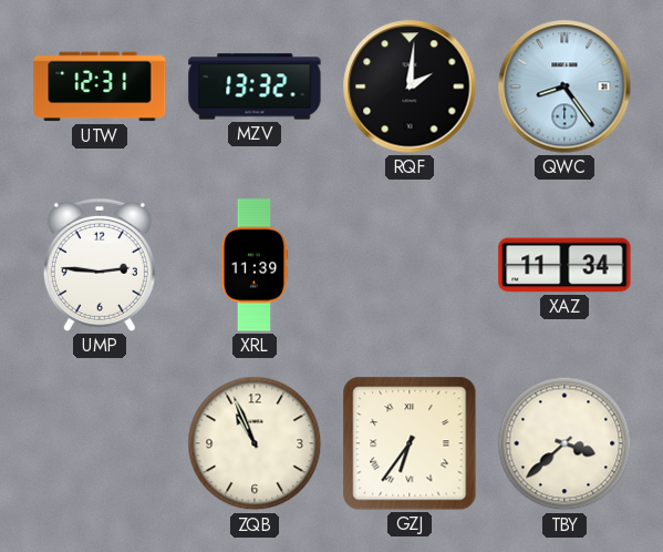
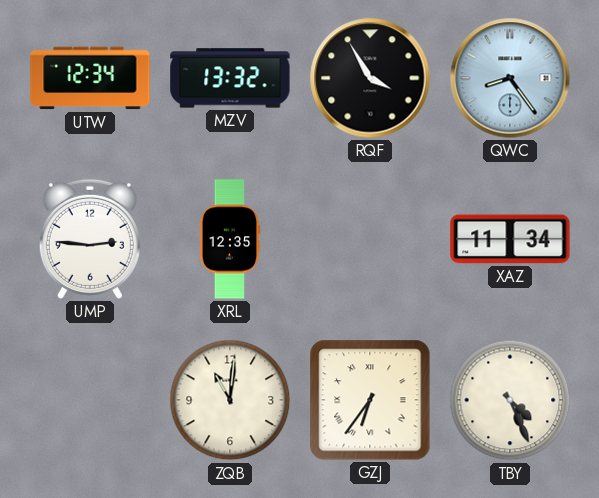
UTW: 12:31 -> 12:34
RQF: 2:01 -> 3:55
XRL: 11:39 -> 12:35
ZQB: 10:56 -> 11:01
TBY: 3:38 -> 4:26
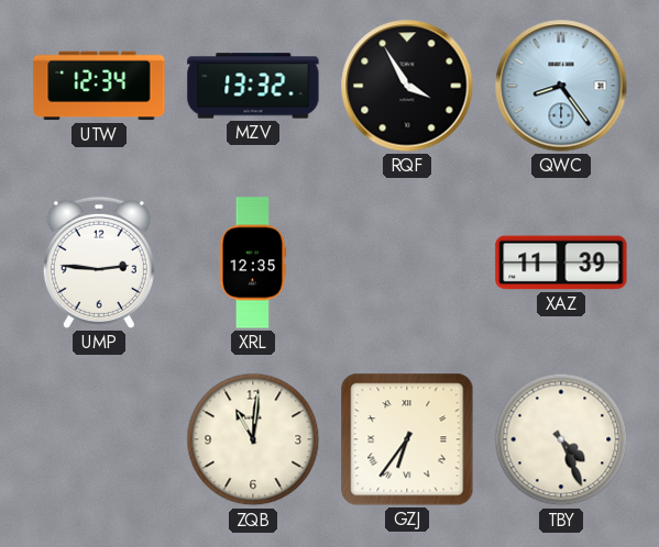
XAZ: 11:34 -> 11:39
